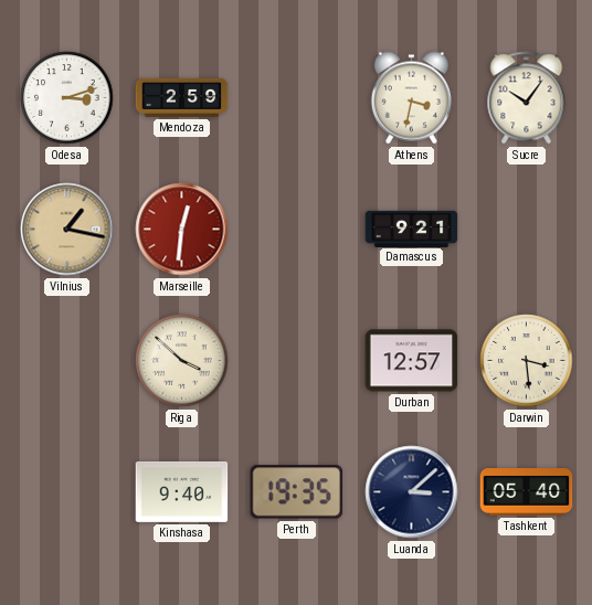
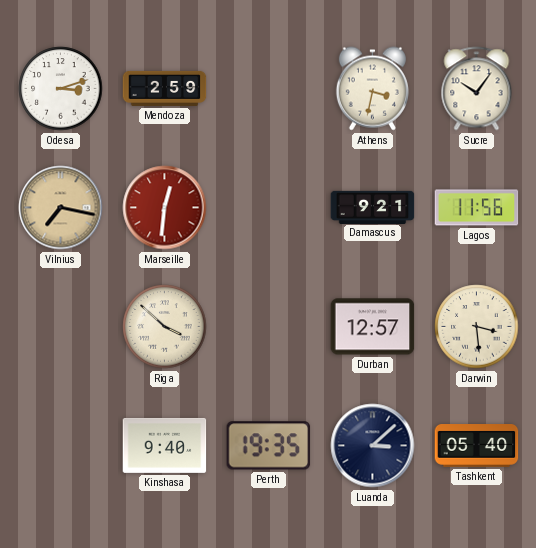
Vilnius: 1:17 -> 7:17
Lagos: none -> 11:56
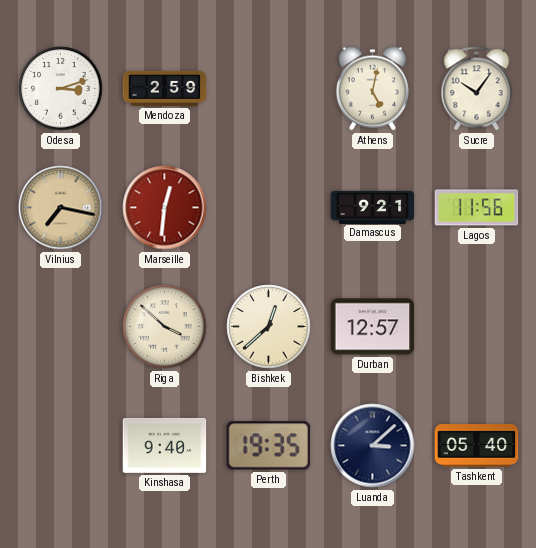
Athens: 3:32 -> 5:02
Bishkek: none -> 12:38
Darwin: 3:29 -> none
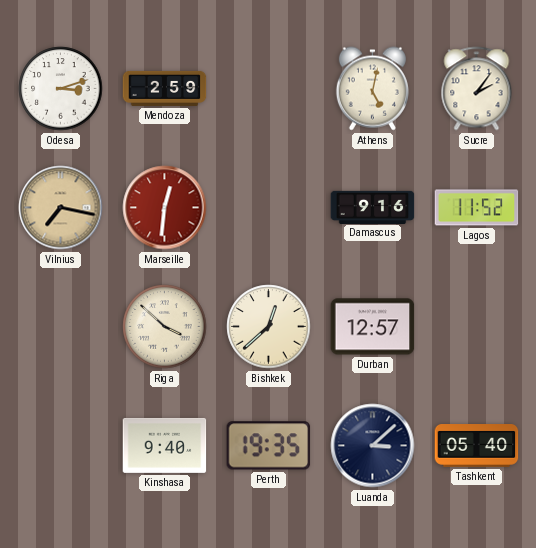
Sucre: 10:06 -> 2:06
Damascus: 9:21 -> 9:16
Lagos: 11:56 -> 11:52
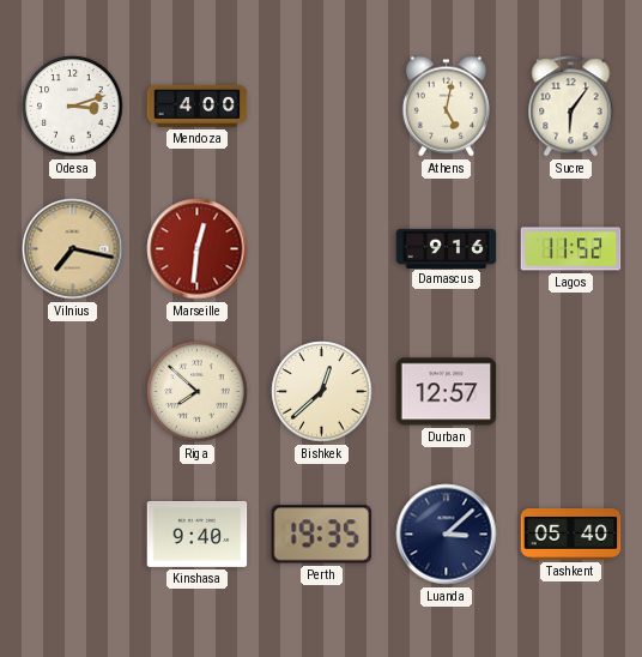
Mendoza: 2:59 -> 4:00
Sucre: 2:06 -> 6:06
Riga: 3:52 -> 7:52
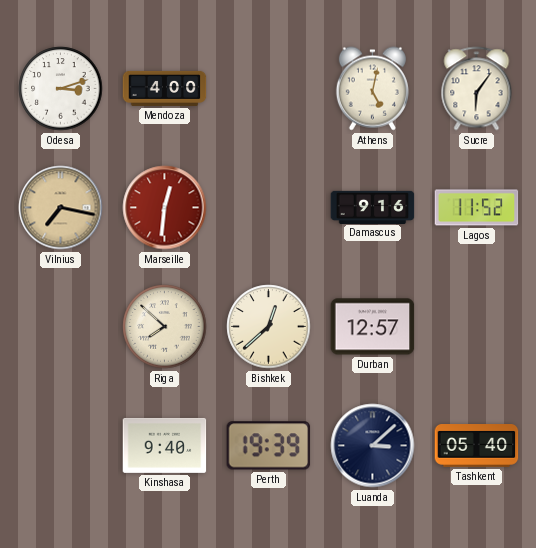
Perth: 19:35 -> 19:39
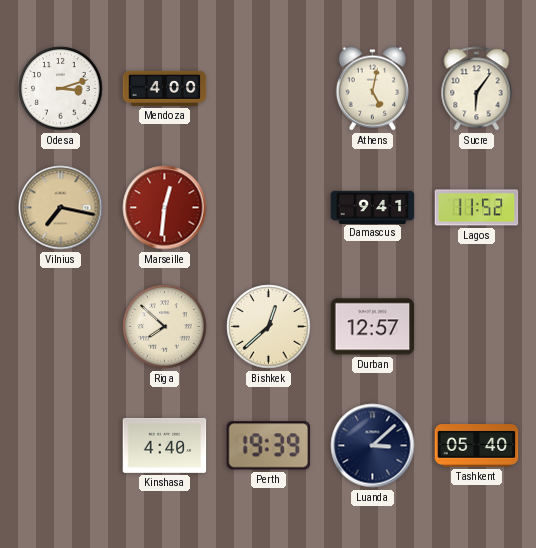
Damascus: 9:16 -> 9:41
Kinshasa: 9:40 -> 4:40
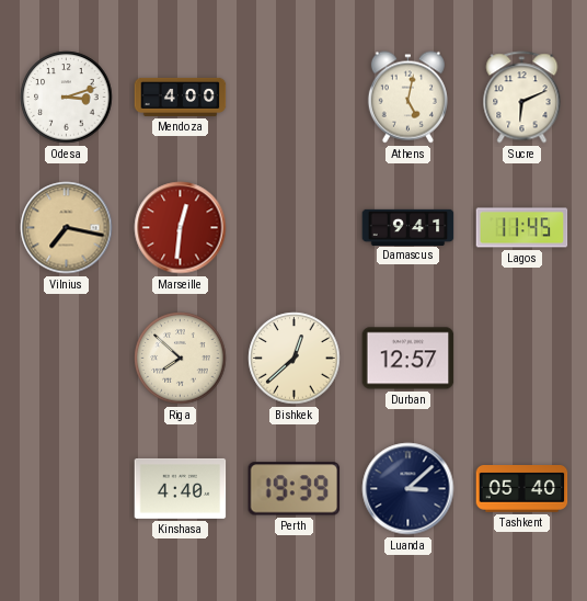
Sucre: 6:06 -> 6:11
Lagos: 11:52 -> 11:45
